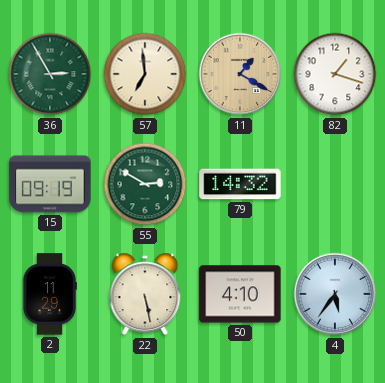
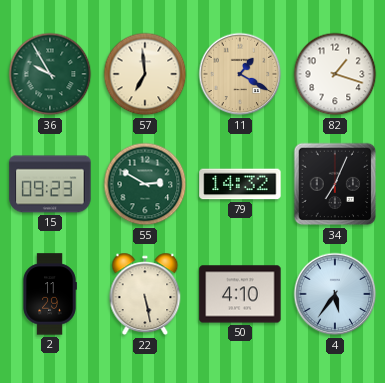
36: 2:55 -> 9:55
15: 09:19 -> 09:23
34: none -> 7:04
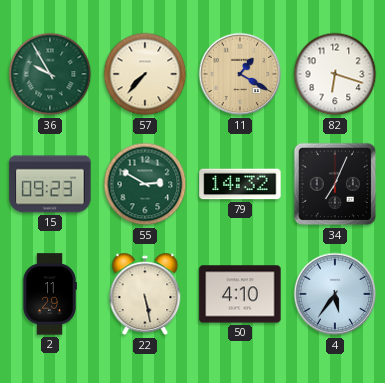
57: 6:59 -> 7:37
82: 1:18 -> 6:18
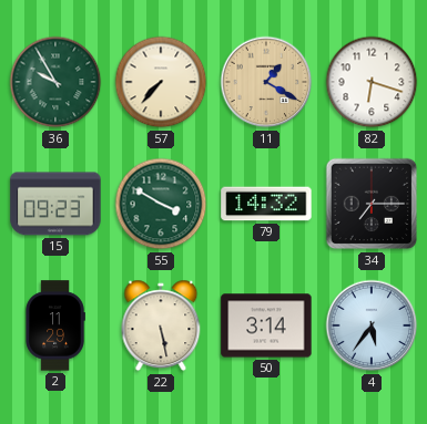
55: 2:50 -> 3:50
34: 7:04 -> 7:15
50: 4:10 -> 3:14
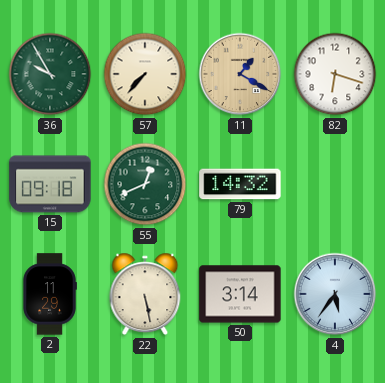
15: 09:23 -> 09:18
55: 3:50 -> 12:41
34: 7:15 -> none
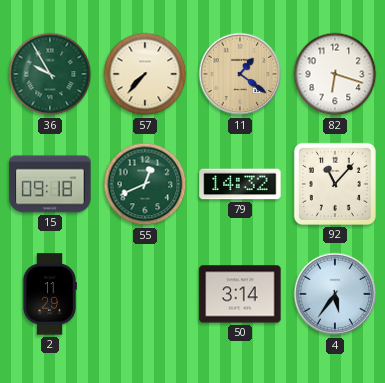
11: 1:20 -> 1:21
92: none -> 11:07
22: 5:28 -> none
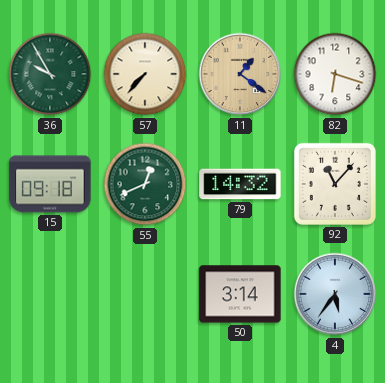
2: 11:29 -> none
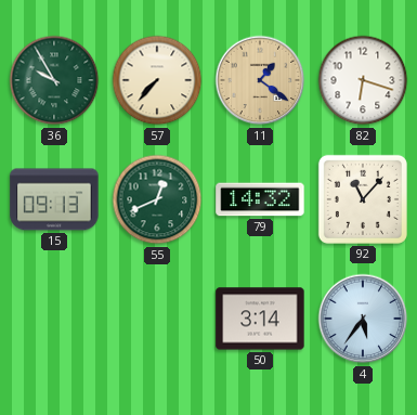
15: 09:18 -> 09:13
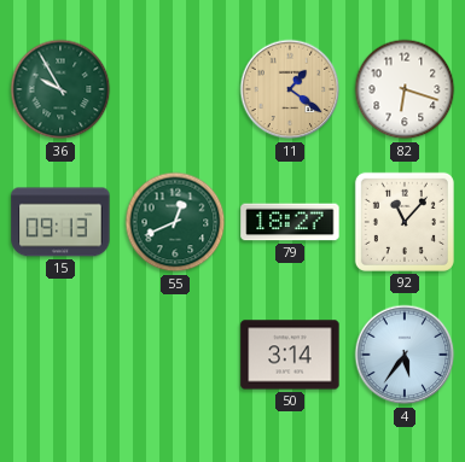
57: 7:37 -> none
79: 14:32 -> 18:27
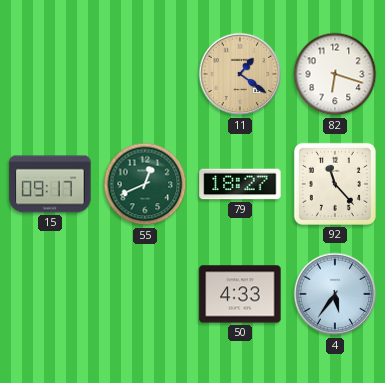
36: 9:55 -> none
15: 09:13 -> 09:17
92: 11:07 -> 11:23
50: 3:14 -> 4:33
